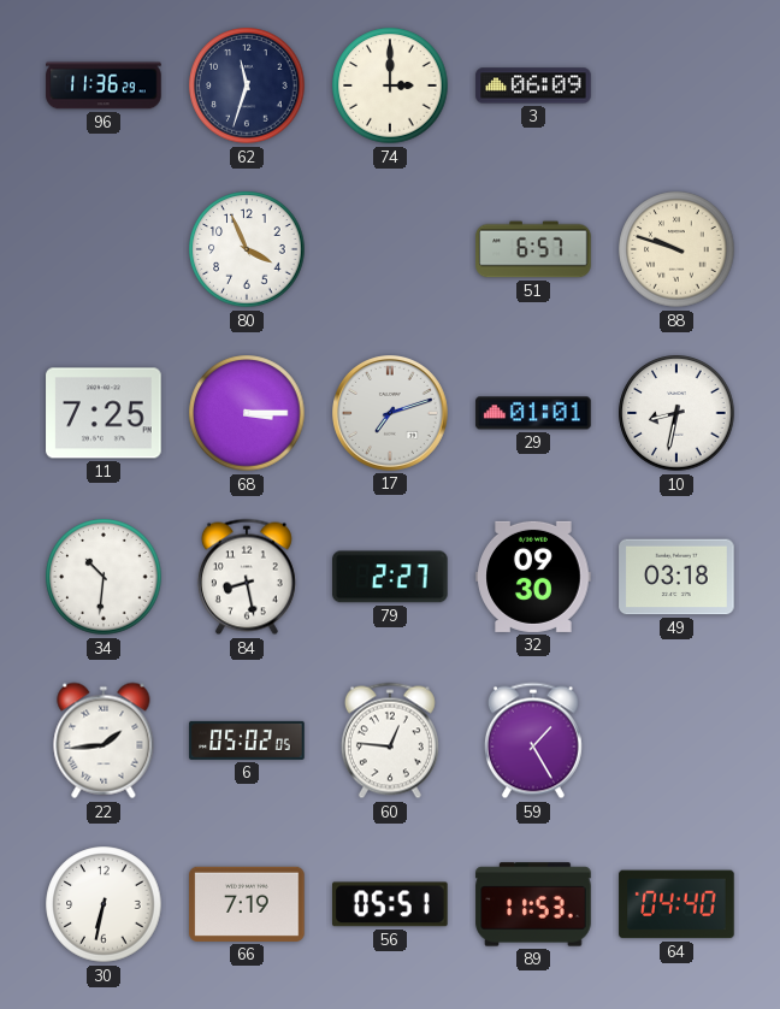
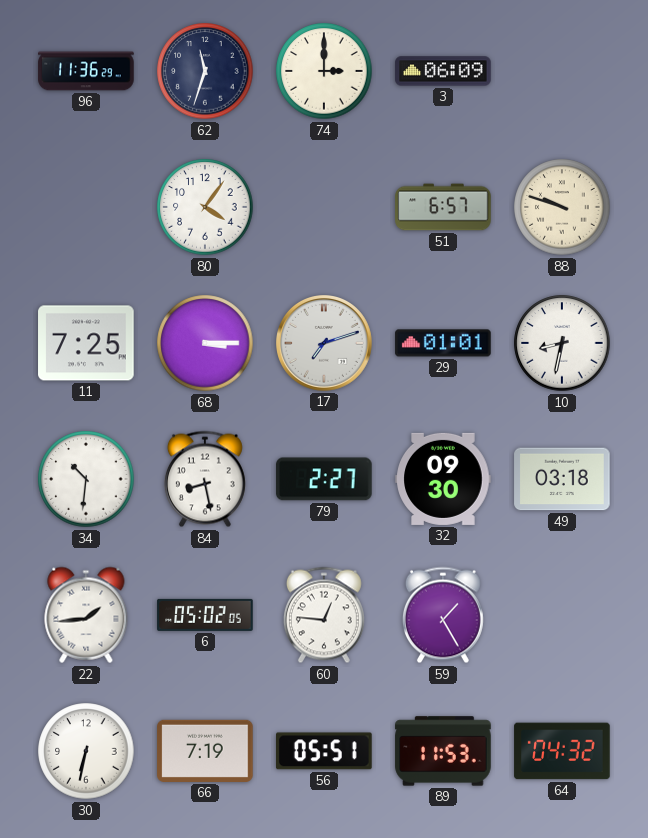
80: 3:56 -> 4:06
64: 04:40 -> 04:32
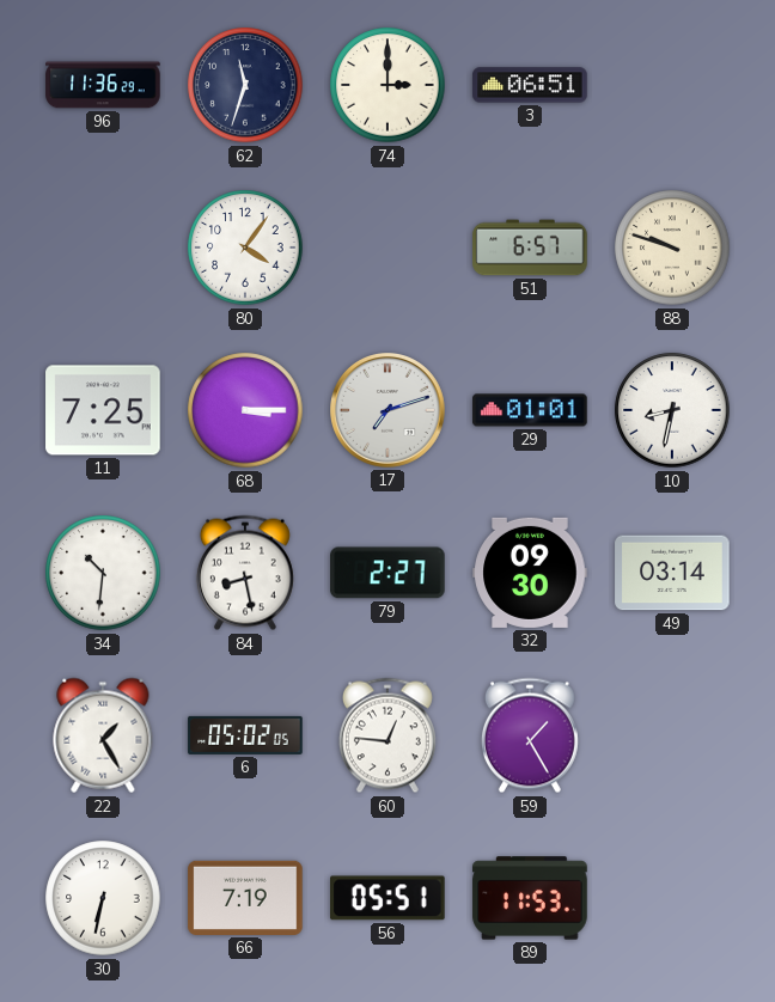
3: 06:09 -> 06:51
49: 03:18 -> 03:14
22: 1:44 -> 1:25
64: 04:32 -> none
